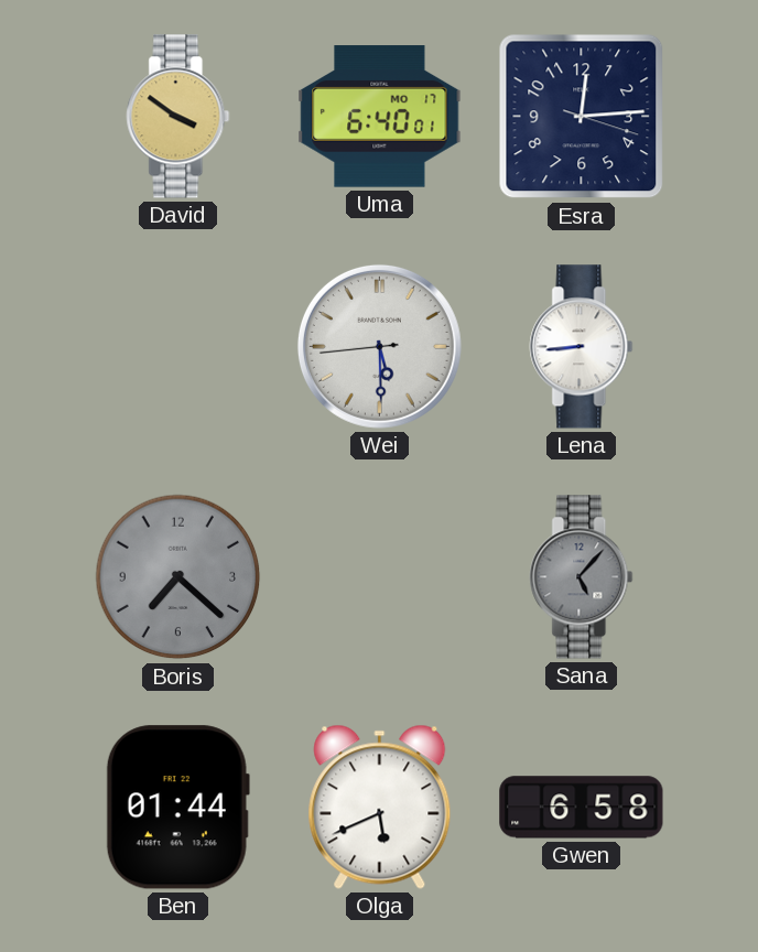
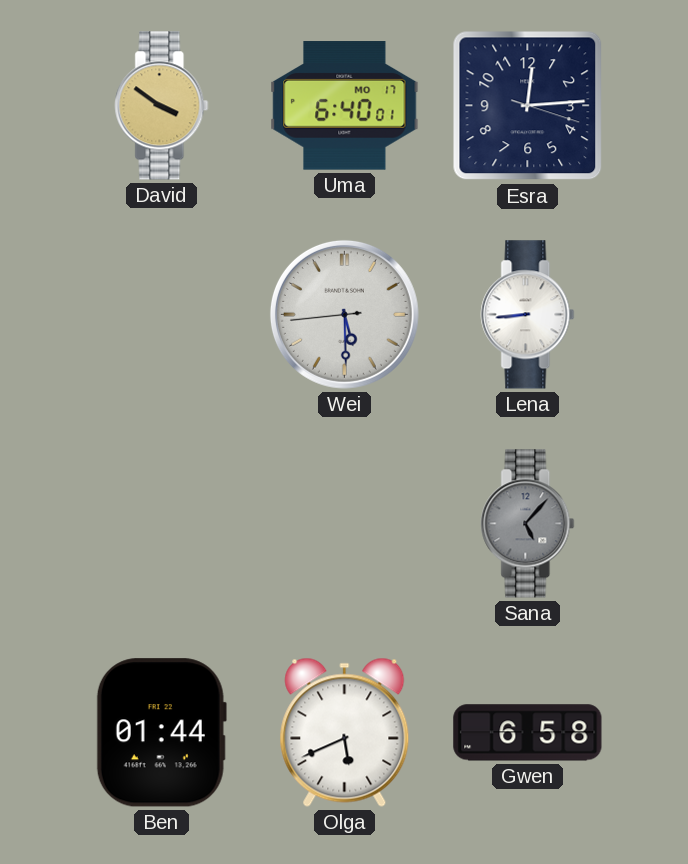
Boris: 7:22 -> none
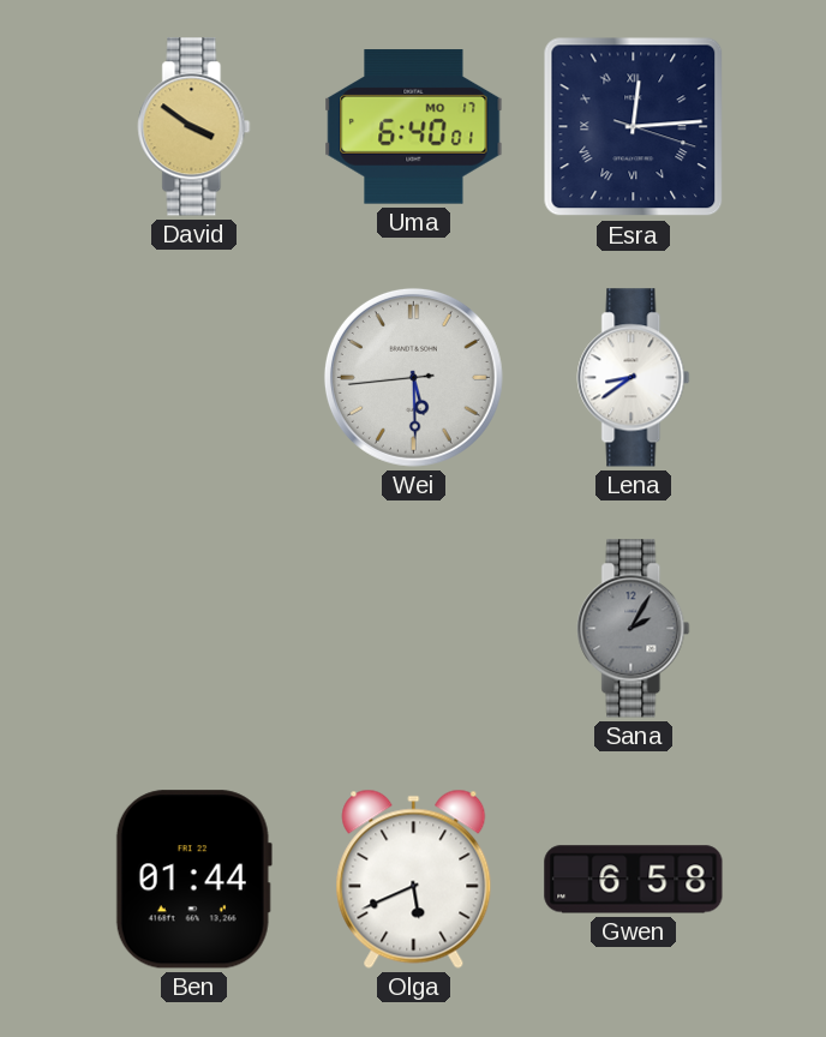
Esra numerals: Arabic -> Roman
Lena: 8:44 -> 8:39
Sana: 5:07 -> 2:05
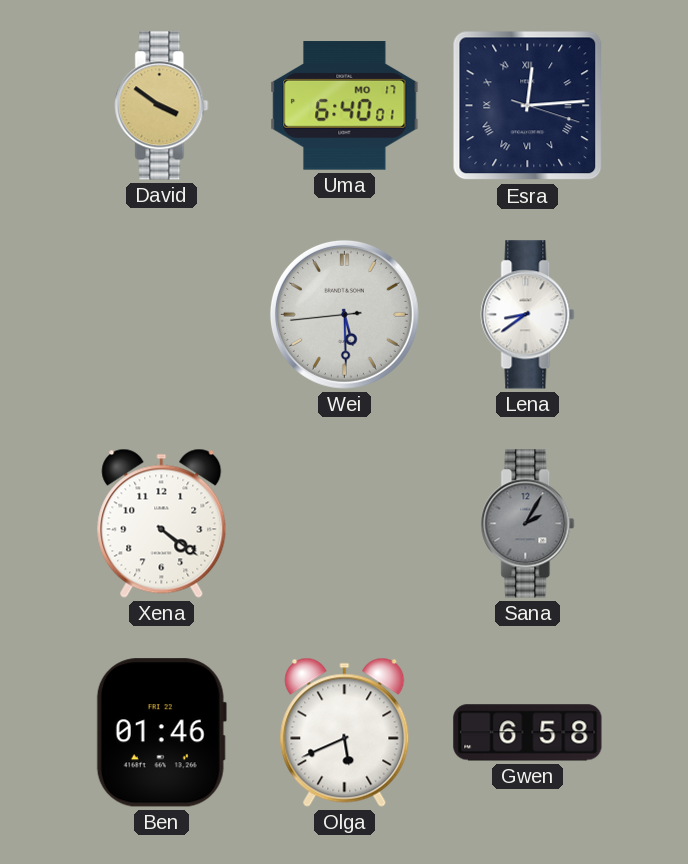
Xena: none -> 4:21
Ben: 01:44 -> 01:46
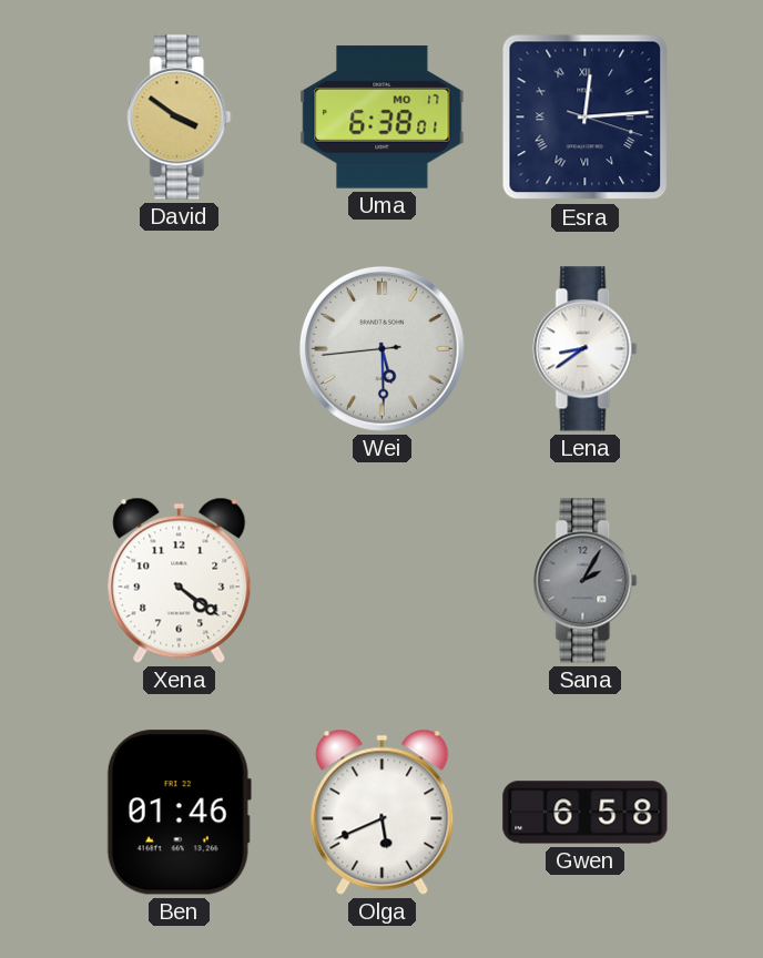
Uma: 6:40 -> 6:38
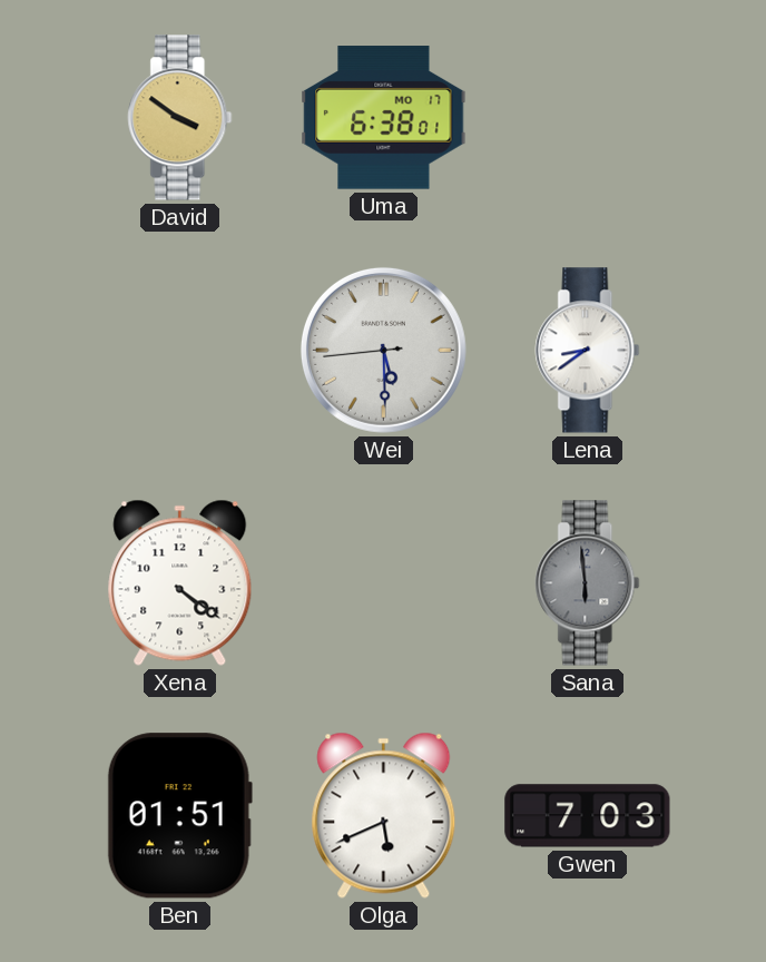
Esra: 12:14 -> none
Sana: 2:05 -> 5:59
Ben: 01:46 -> 01:51
Gwen: 6:58 -> 7:03
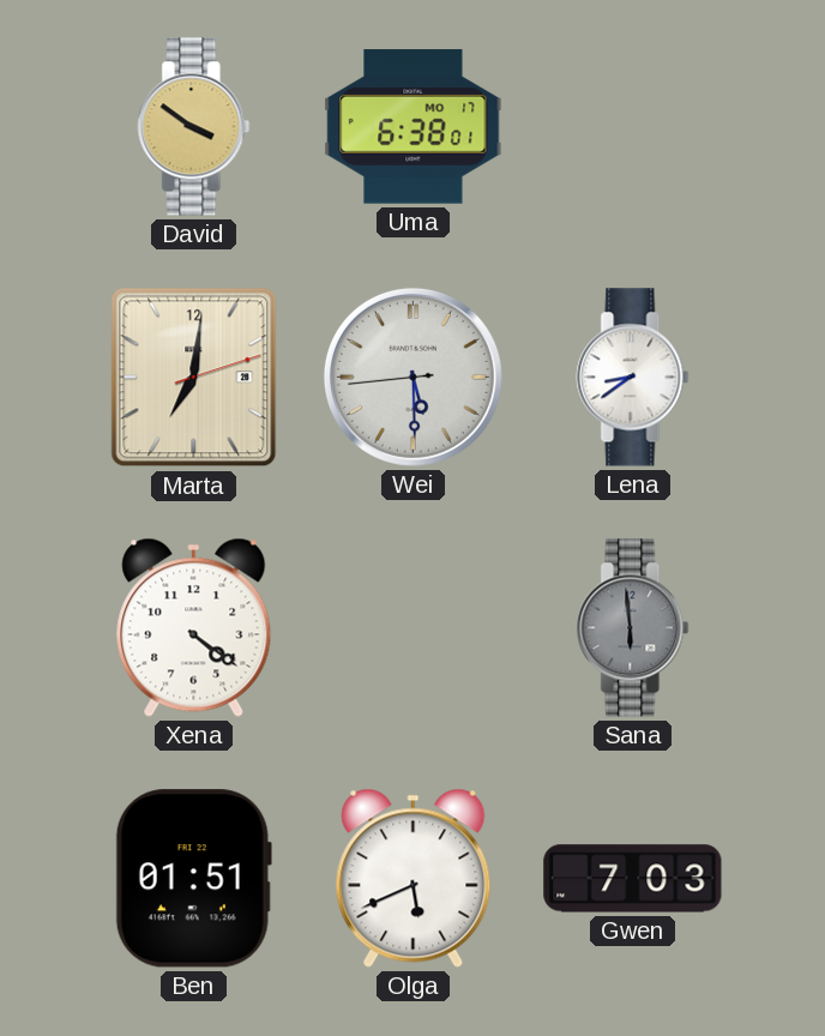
Marta: none -> 7:01
